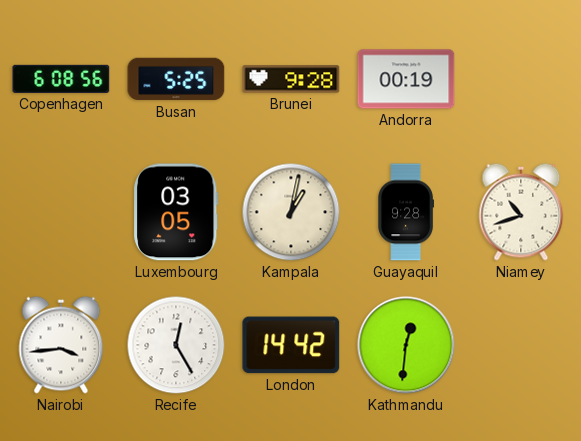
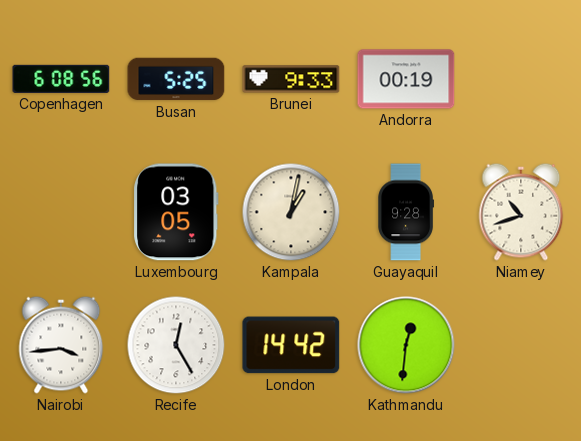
Brunei: 9:28 -> 9:33
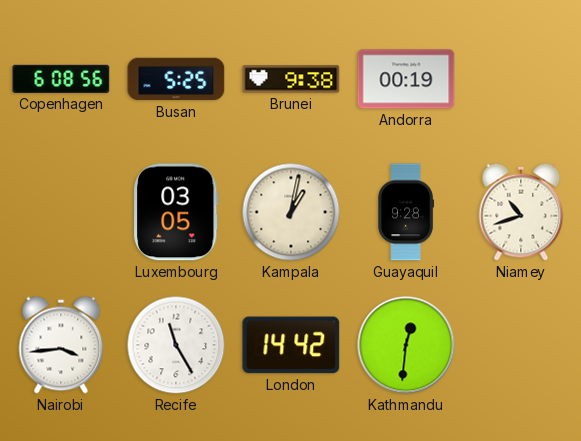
Brunei: 9:33 -> 9:38
Recife: 12:25 -> 11:25
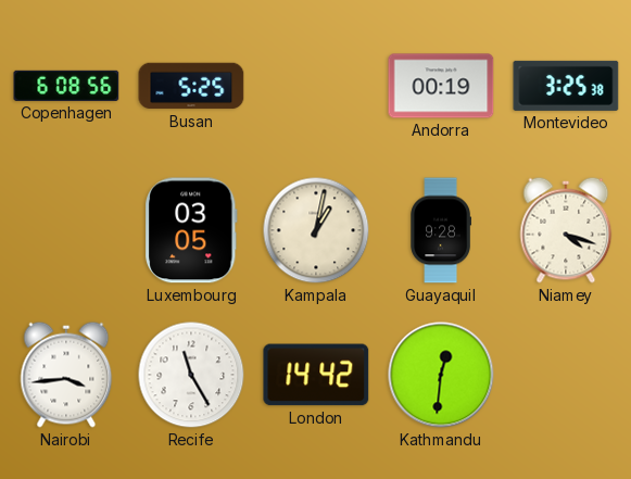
Brunei: 9:38 -> none
Montevideo: none -> 3:25
Niamey: 10:42 -> 4:18
